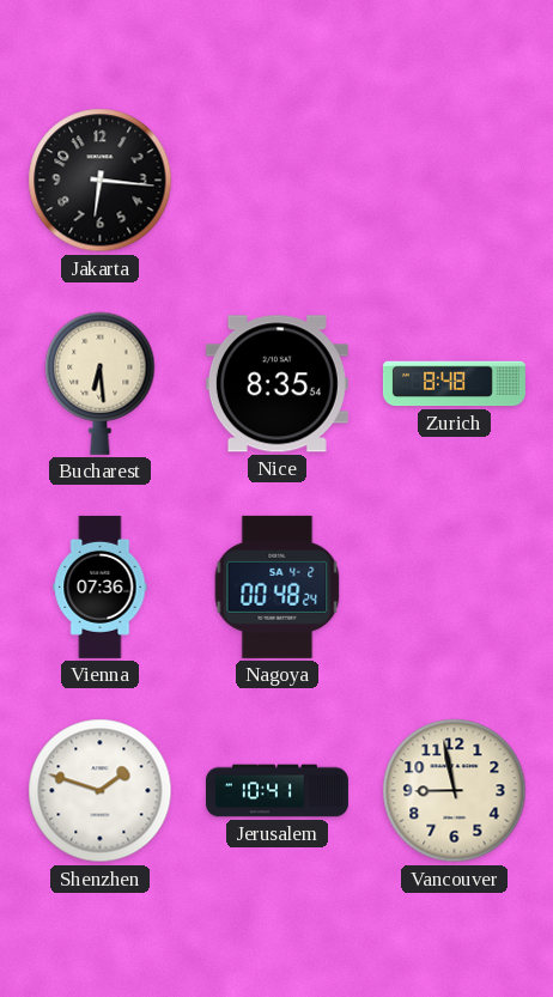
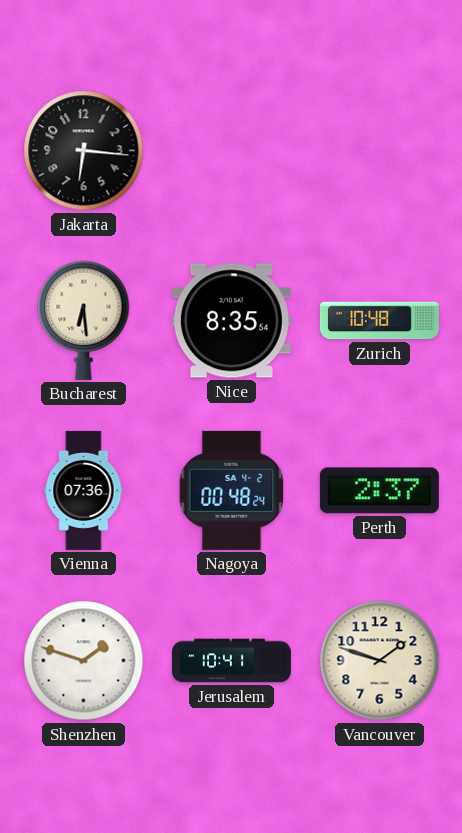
Zurich: 8:48 -> 10:48
Perth: none -> 2:37
Vancouver: 8:58 -> 1:48
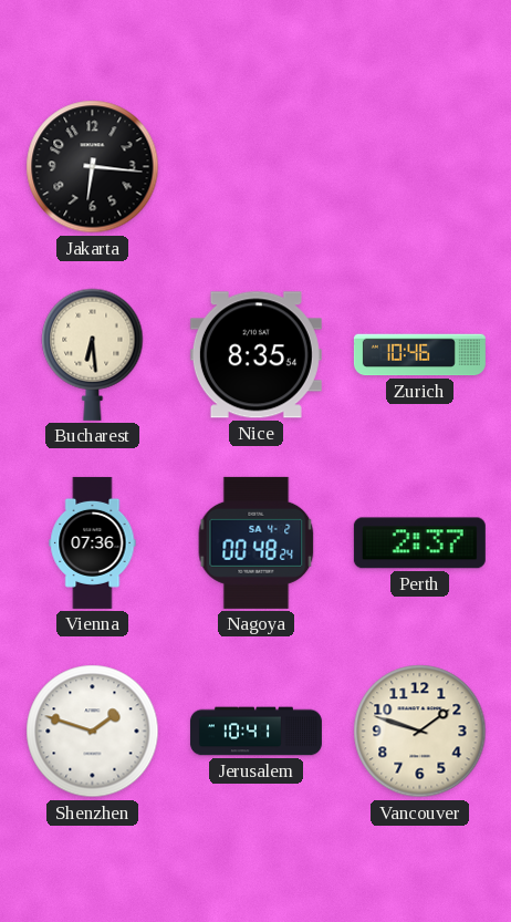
Zurich: 10:48 -> 10:46
